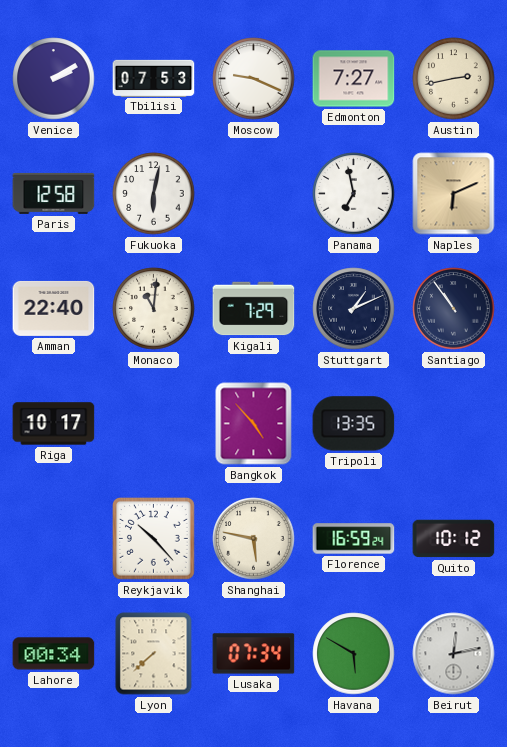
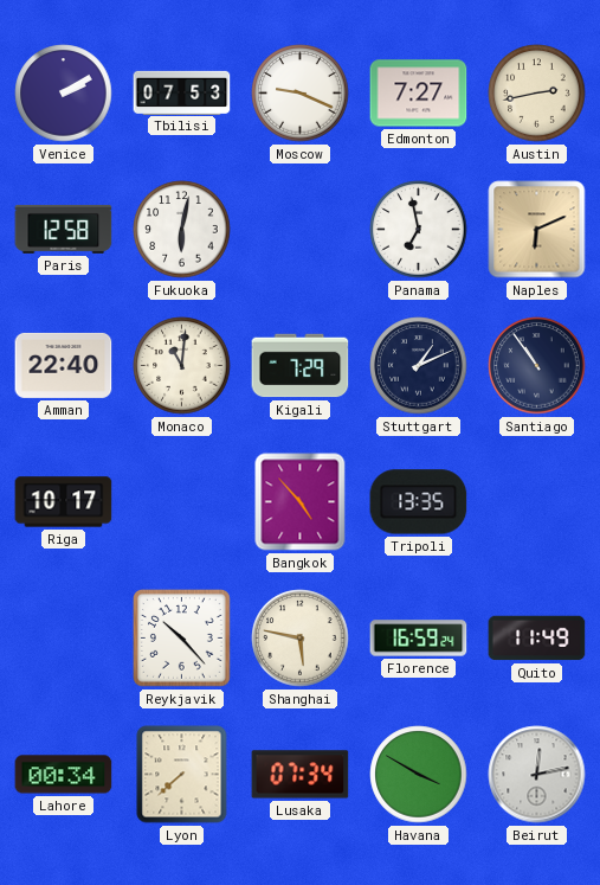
Quito: 10:12 -> 11:49
Havana: 5:50 -> 3:50
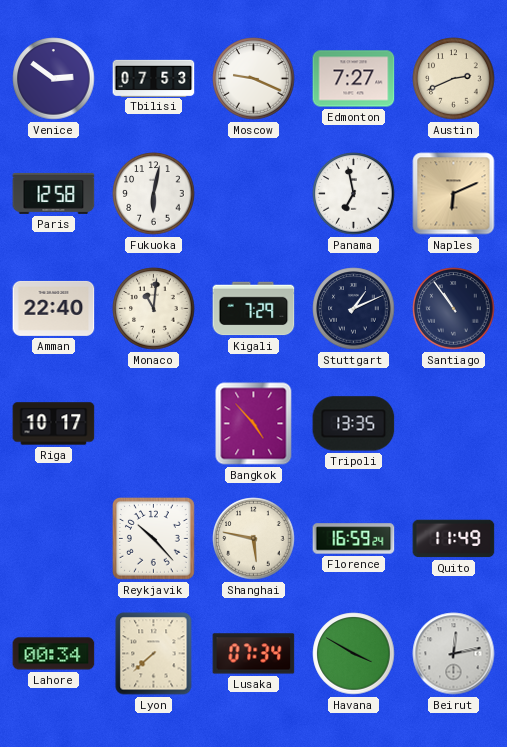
Venice: 2:10 -> 2:51
Austin: 2:43 -> 2:41
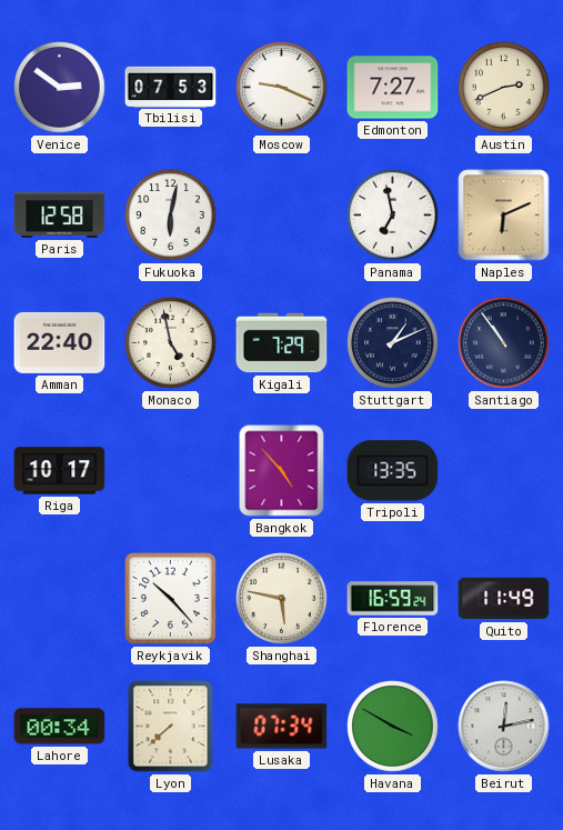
Monaco: 11:01 -> 4:58
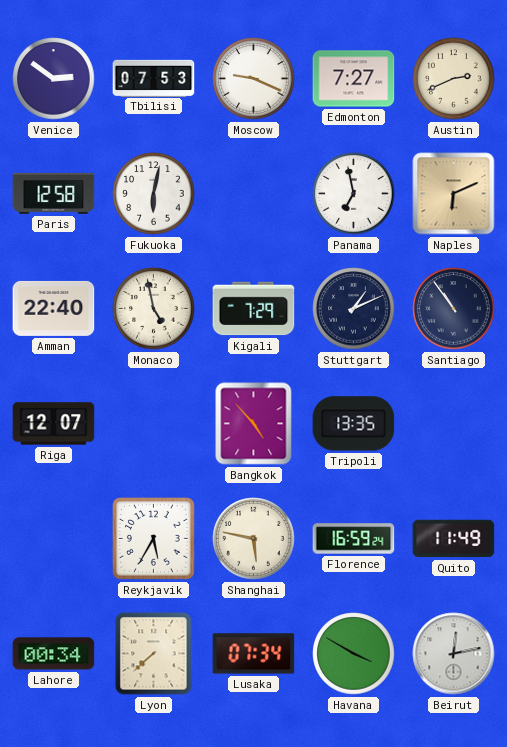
Riga: 10:17 -> 12:07
Reykjavik: 10:23 -> 5:35
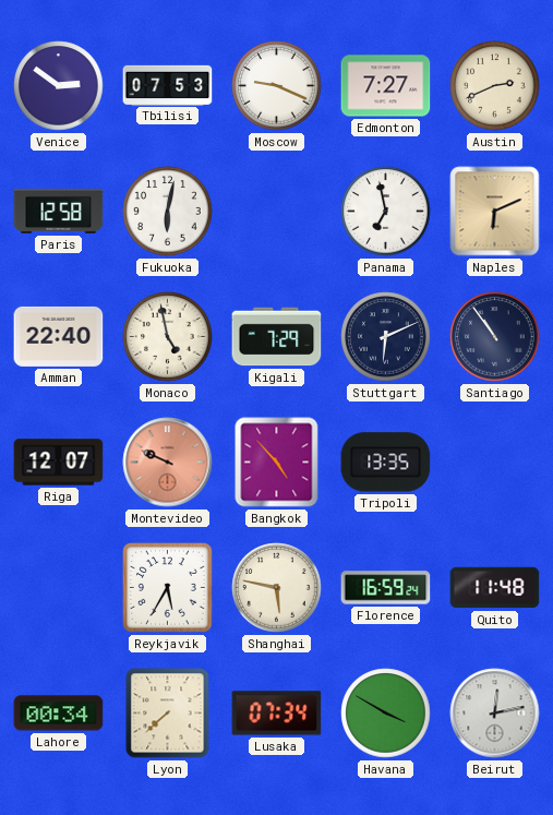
Stuttgart: 1:11 -> 6:11
Montevideo: none -> 9:49
Quito: 11:49 -> 11:48
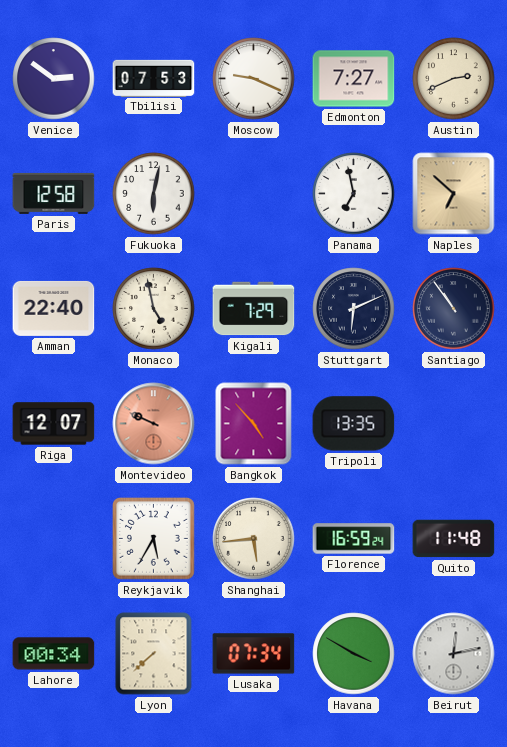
Naples: 6:11 -> 6:52
Shanghai: 5:47 -> 5:44
